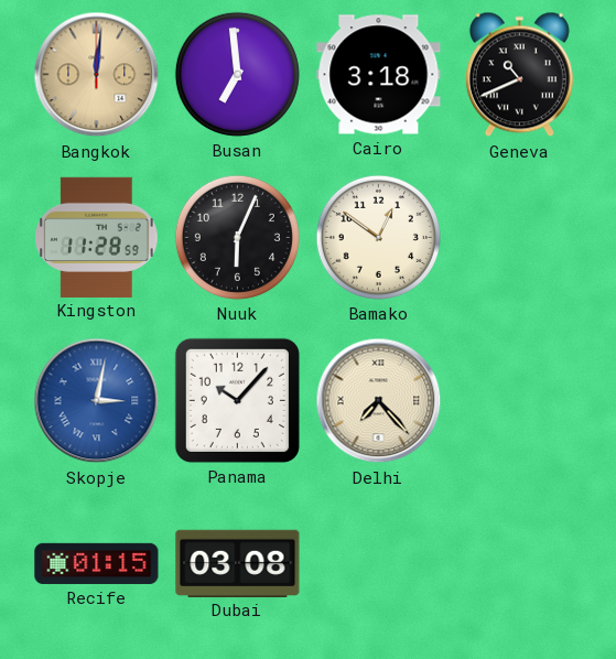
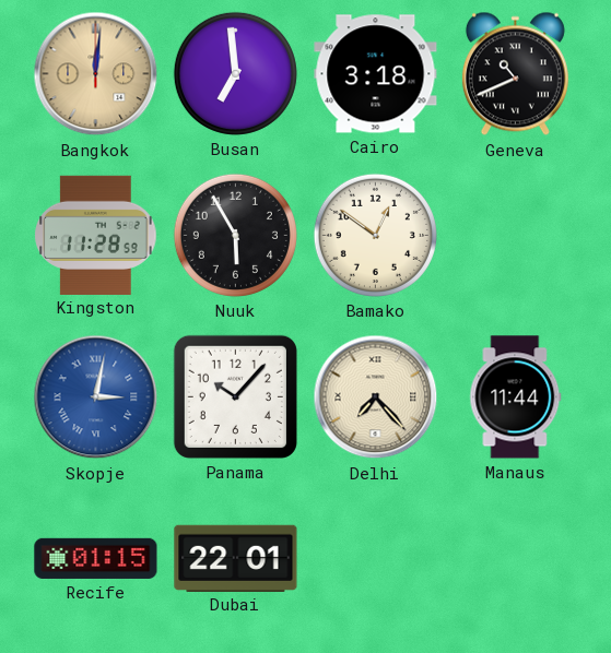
Nuuk: 6:04 -> 5:55
Manaus: none -> 11:44
Dubai: 03:08 -> 22:01
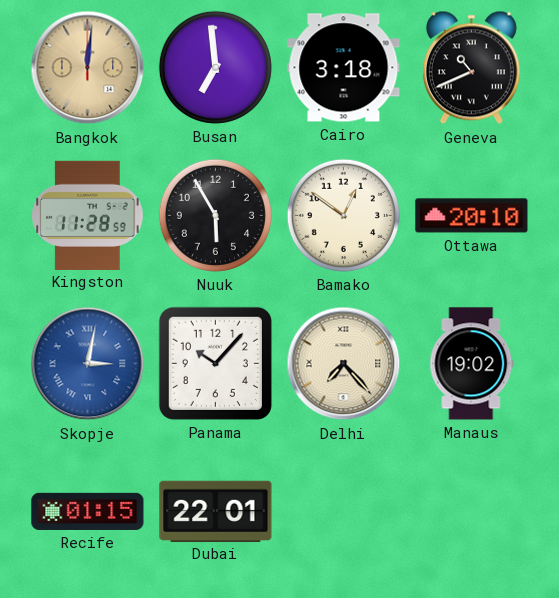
Ottawa: none -> 20:10
Manaus: 11:44 -> 19:02
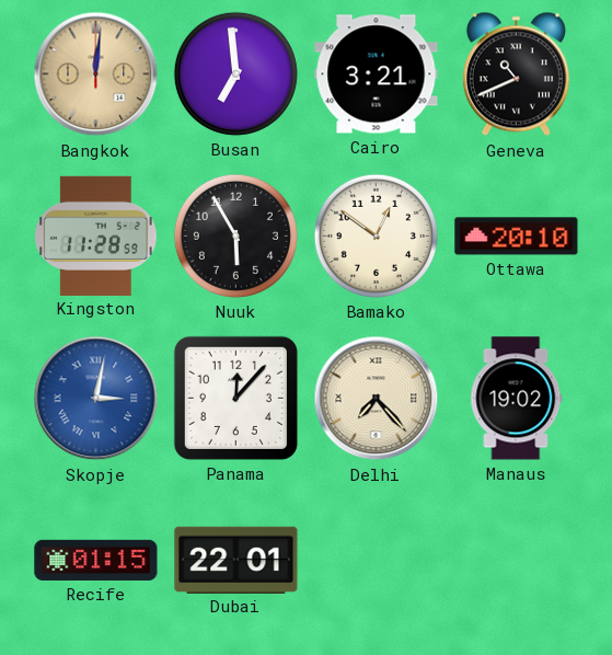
Cairo: 3:18 -> 3:21
Panama: 10:07 -> 12:07
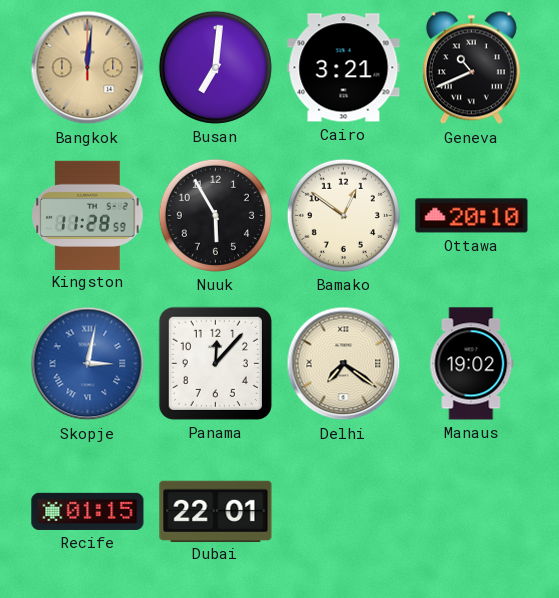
Busan: 6:59 -> 7:01
Delhi: 7:23 -> 7:21
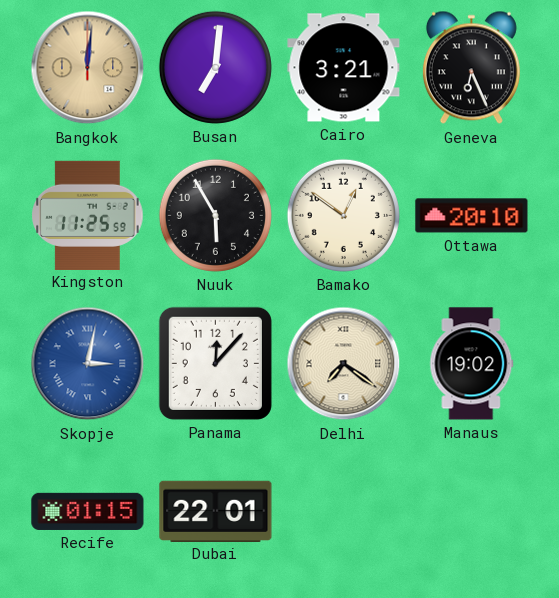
Geneva: 10:41 -> 6:26
Kingston: 11:28 -> 11:25
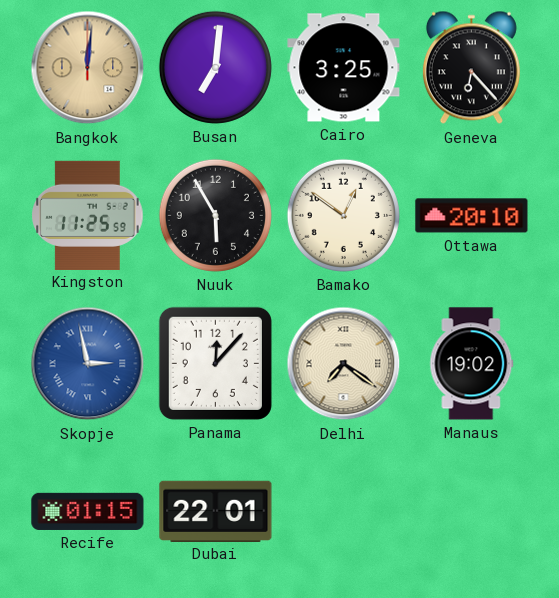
Cairo: 3:21 -> 3:25
Geneva: 6:26 -> 6:23
Skopje: 3:02 -> 2:58
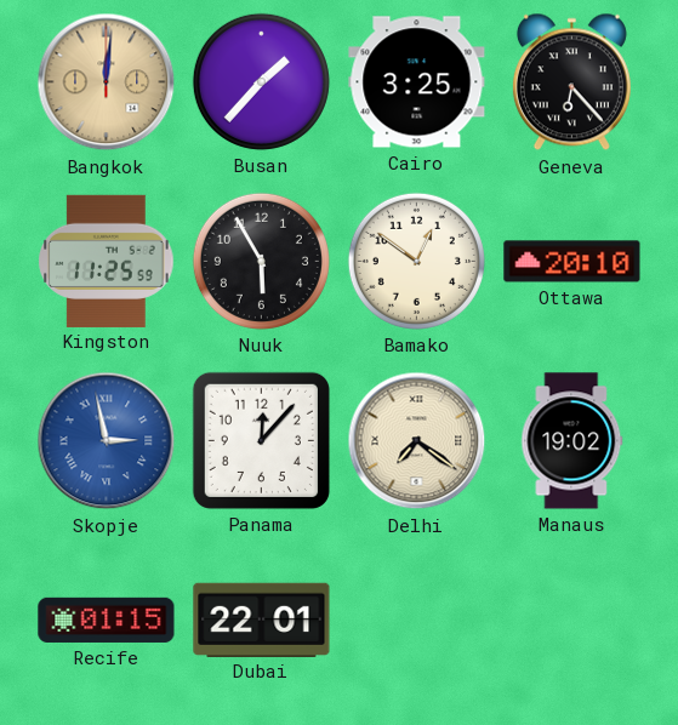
Busan: 7:01 -> 1:37
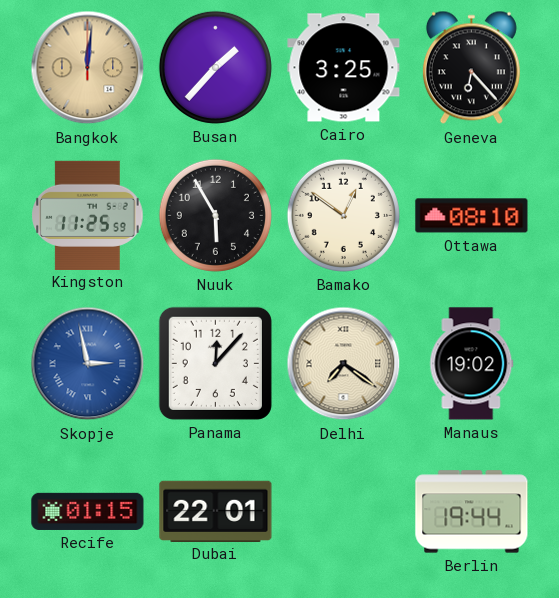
Ottawa: 20:10 -> 08:10
Berlin: none -> 19:44
